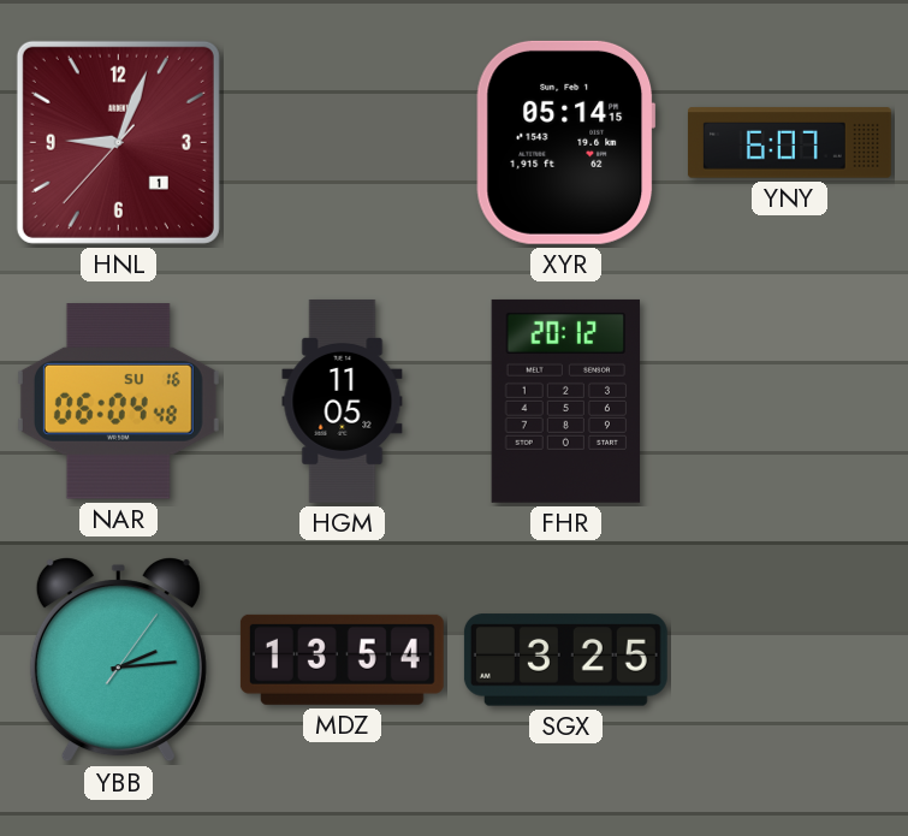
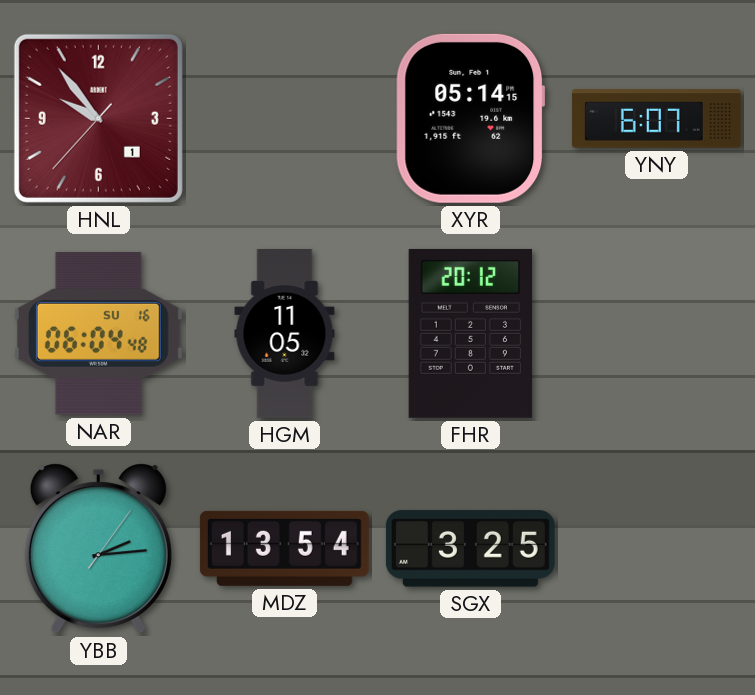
HNL: 9:03 -> 9:53
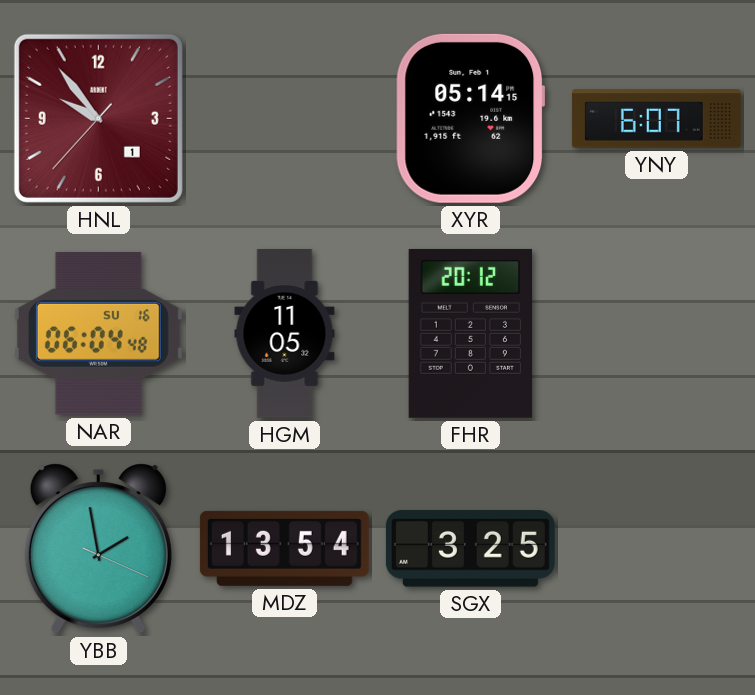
YBB: 2:14 -> 1:58
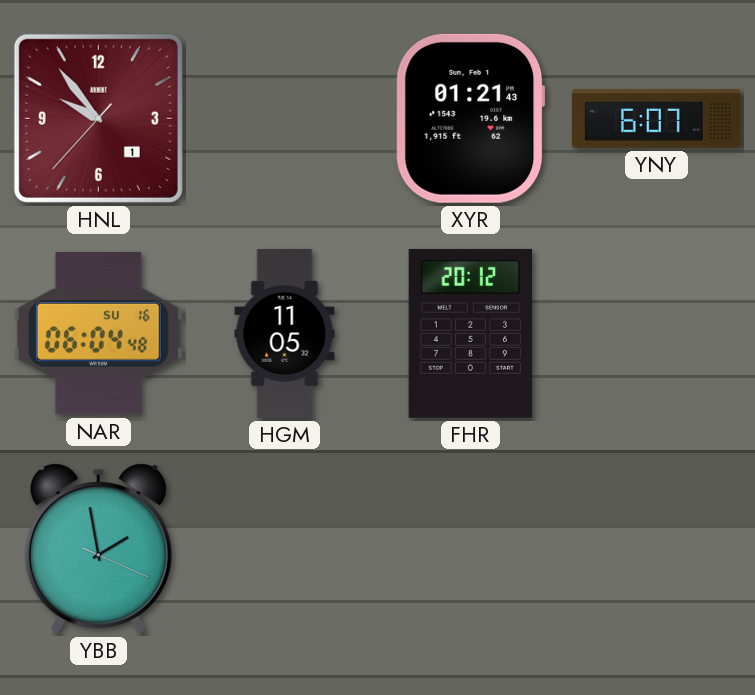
XYR: 05:14 -> 01:21
MDZ: 13:54 -> none
SGX: 3:25 -> none
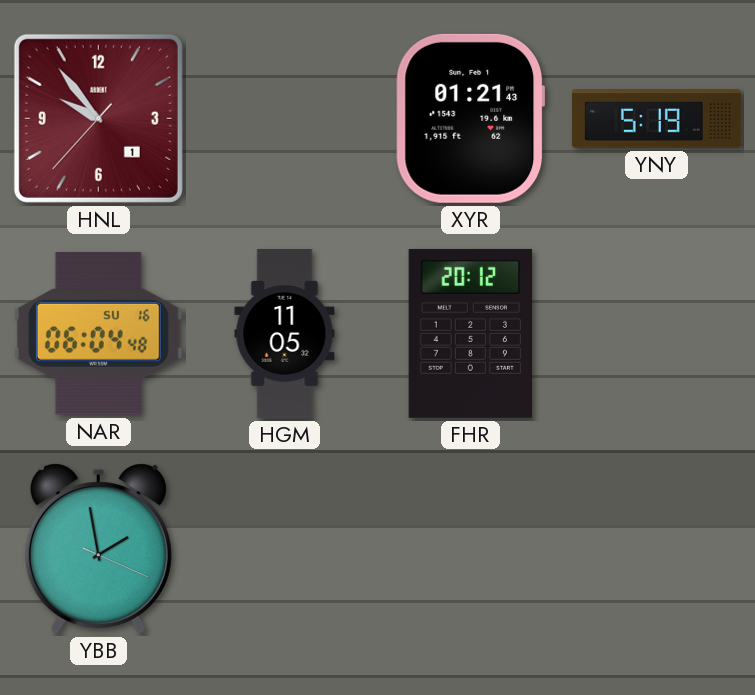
YNY: 6:07 -> 5:19
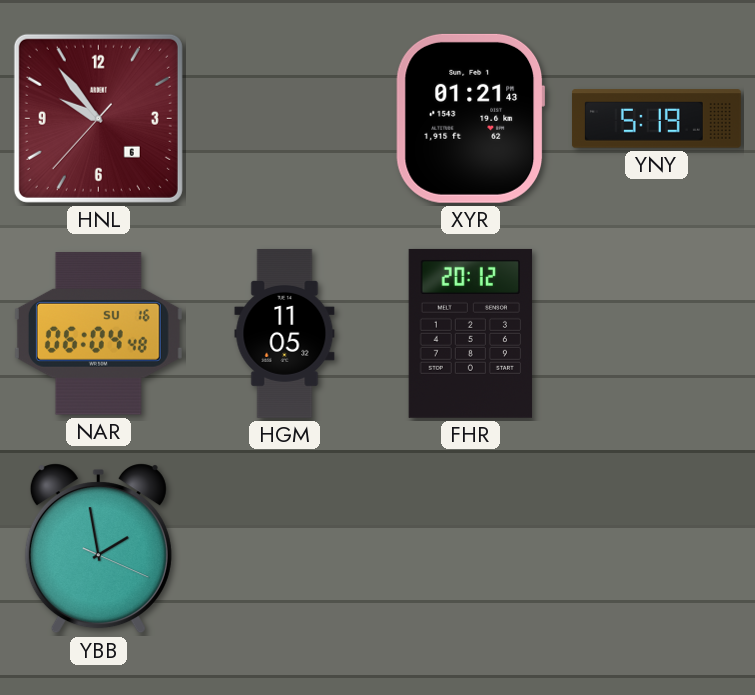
HNL date: 1 -> 6
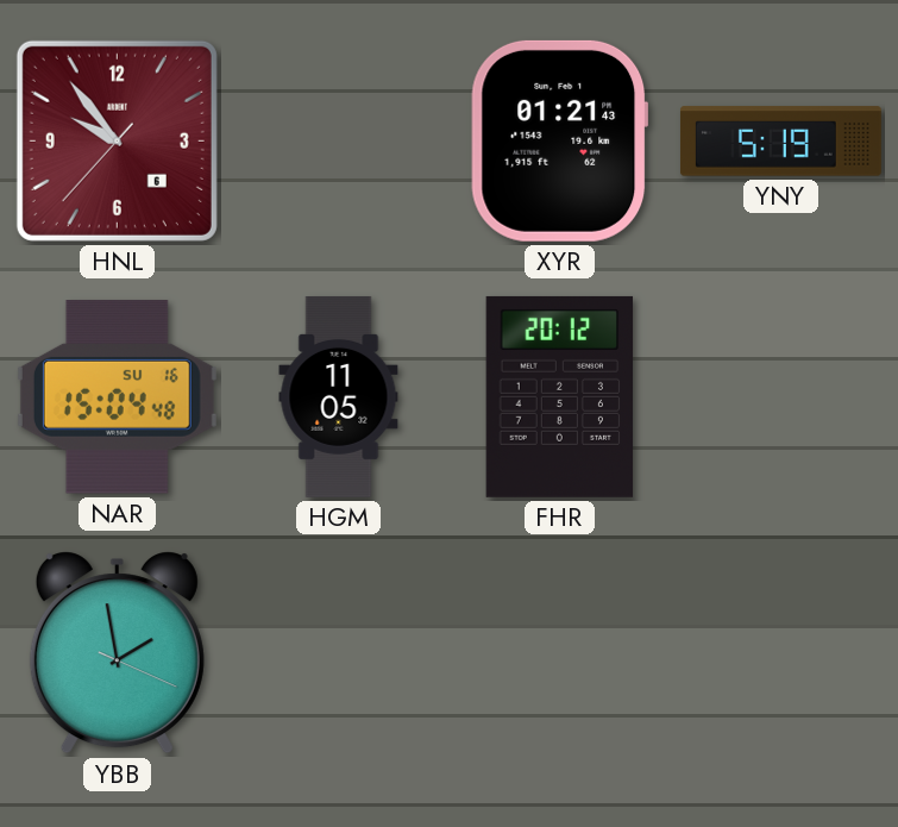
NAR: 06:04 -> 15:04
